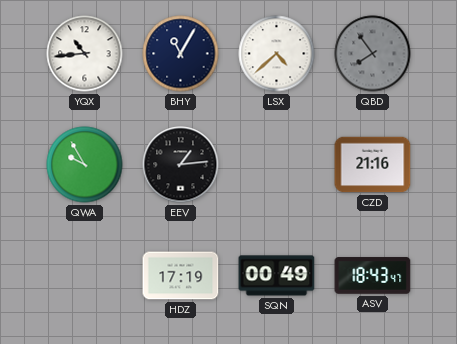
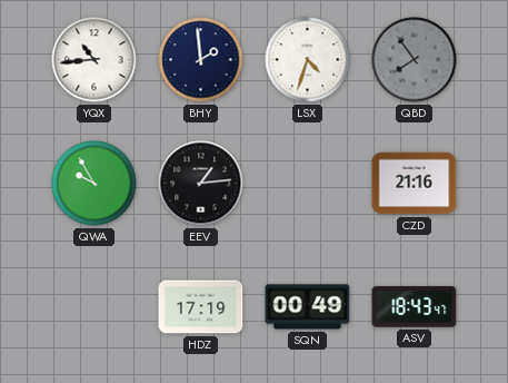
BHY: 11:05 -> 1:59
LSX: 4:38 -> 4:33
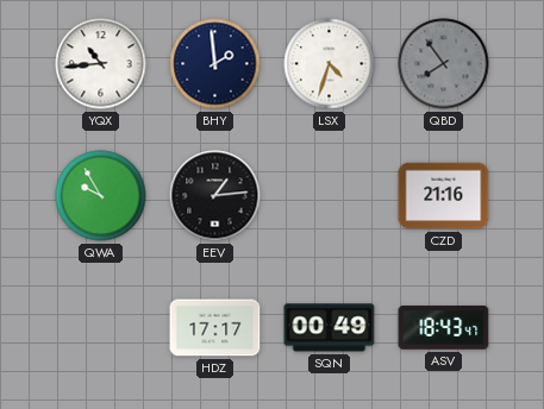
HDZ: 17:19 -> 17:17
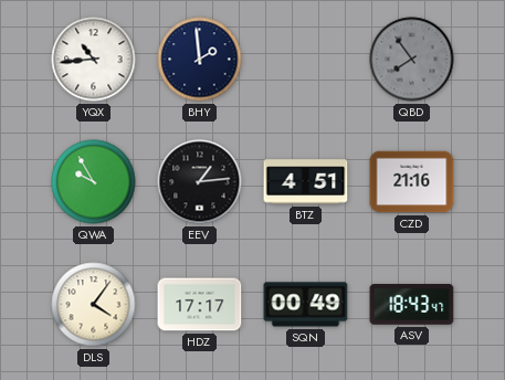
LSX: 4:33 -> none
BTZ: none -> 4:51
DLS: none -> 4:06
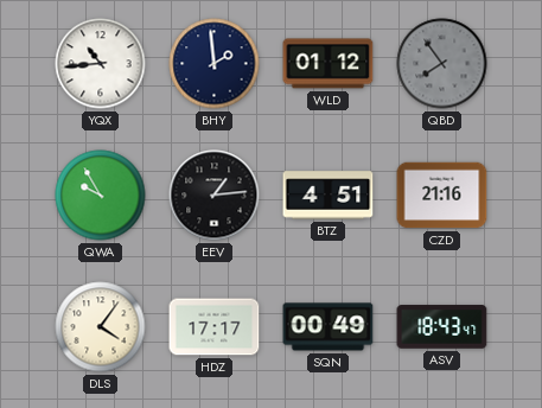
WLD: none -> 01:12
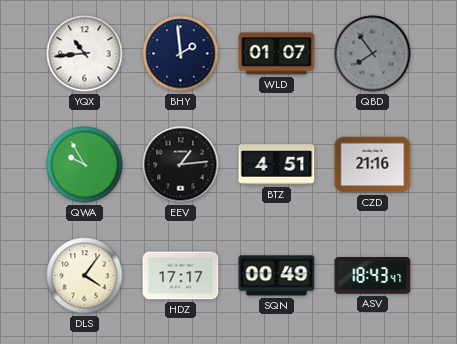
WLD: 01:12 -> 01:07
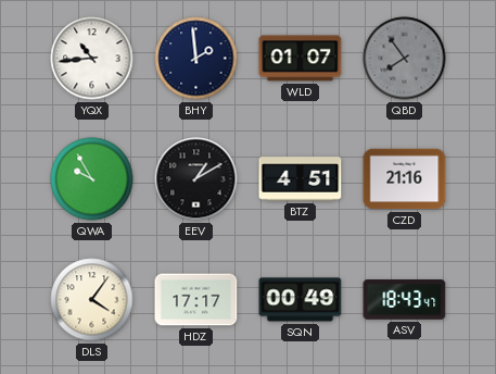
EEV: 1:14 -> 1:10
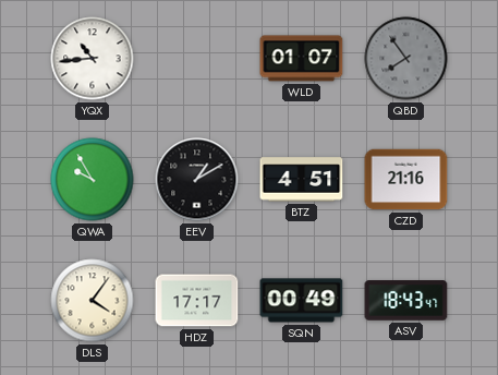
BHY: 1:59 -> none
